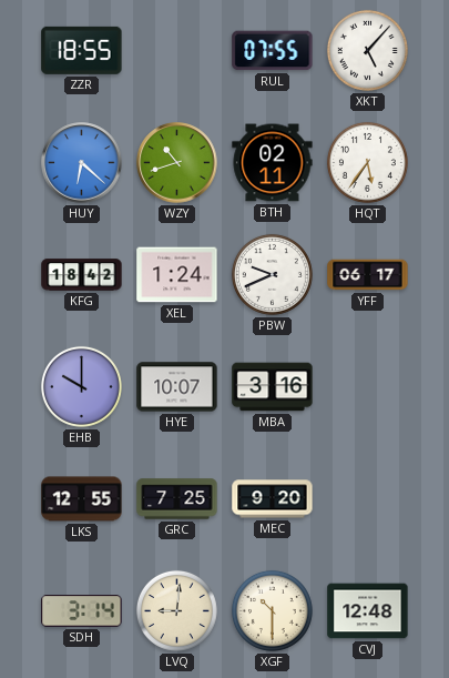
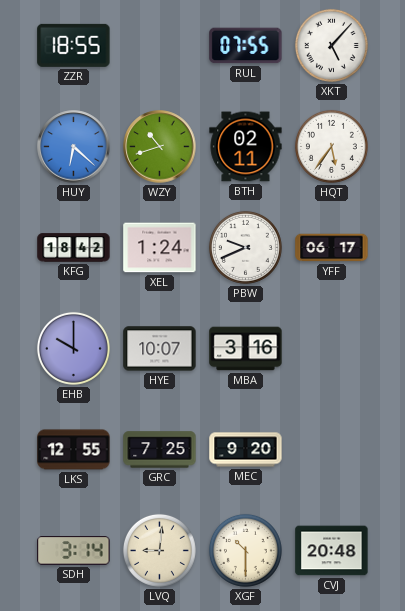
CVJ: 12:48 -> 20:48
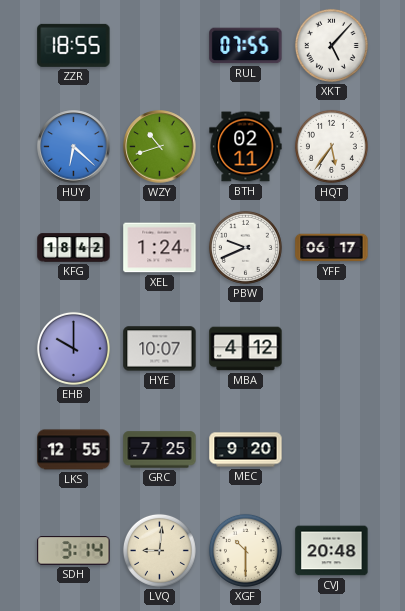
MBA: 3:16 -> 4:12
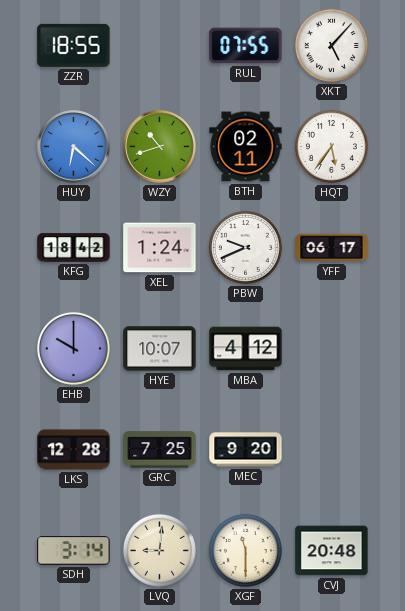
LKS: 12:55 -> 12:28
XGF: 10:30 -> 11:30
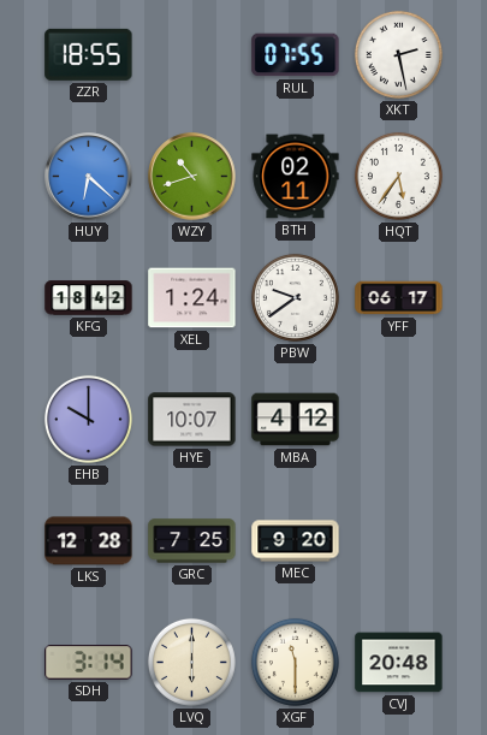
XKT: 5:07 -> 2:28
PBW: 9:41 -> 9:39
LVQ: 9:01 -> 6:00
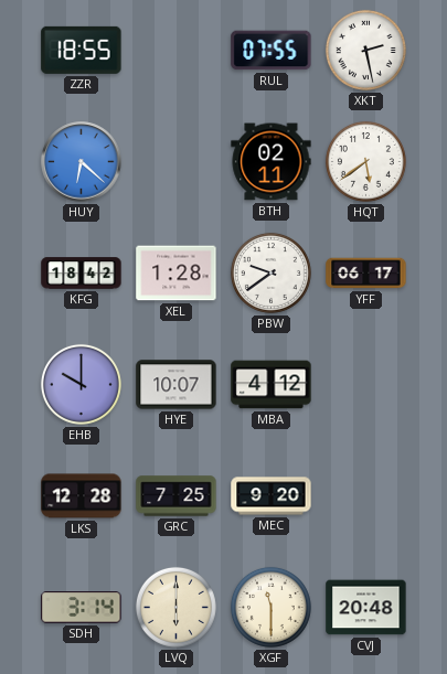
WZY: 10:42 -> none
HQT: 5:36 -> 5:39
XEL: 1:24 -> 1:28
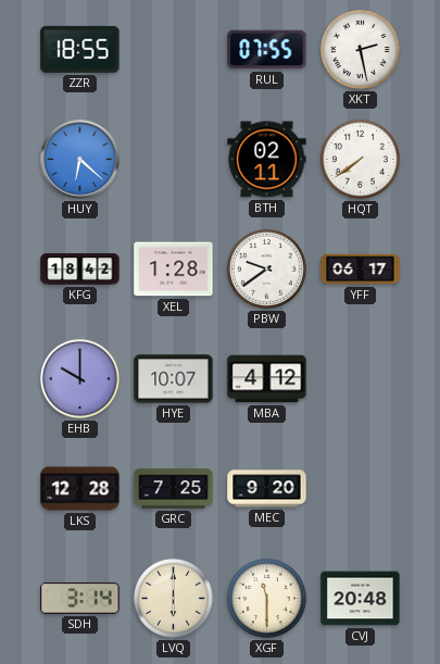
HQT: 5:39 -> 7:39
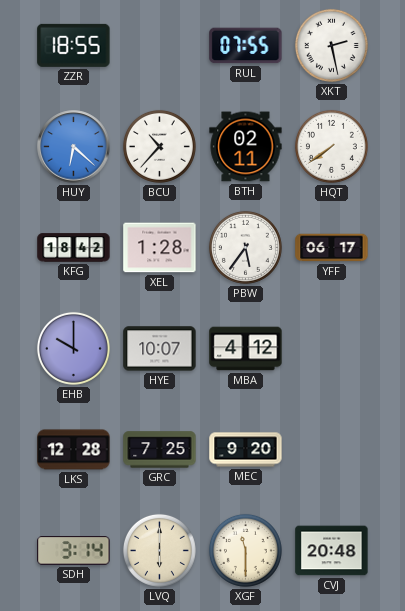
BCU: none -> 10:37
PBW: 9:39 -> 5:36
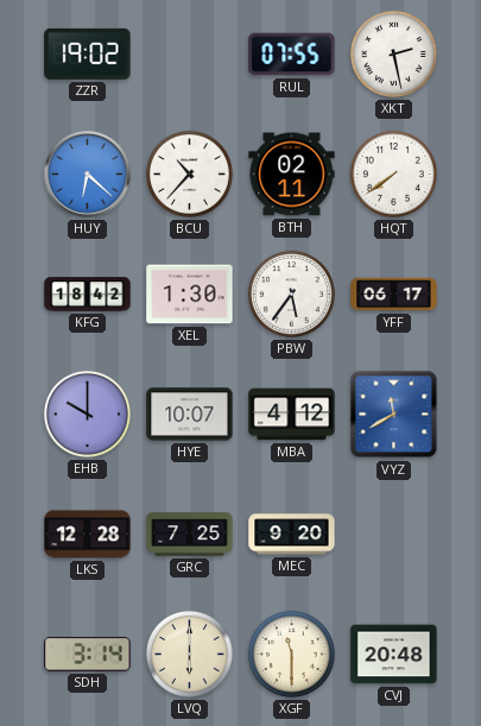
ZZR: 18:55 -> 19:02
XEL: 1:28 -> 1:30
VYZ: none -> 11:40
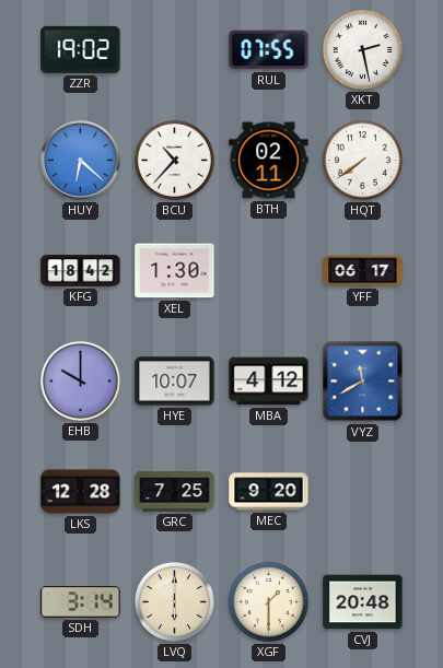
PBW: 5:36 -> none
XGF: 11:30 -> 1:30
